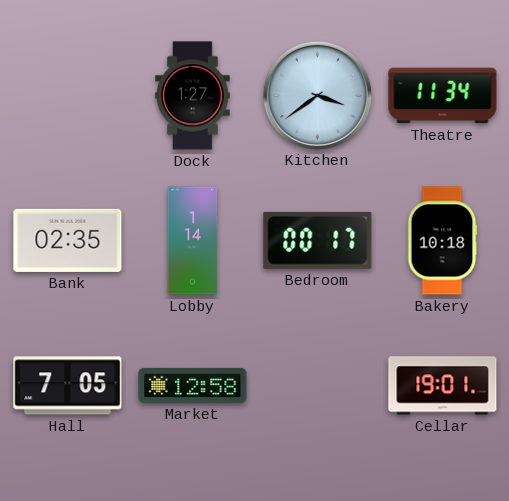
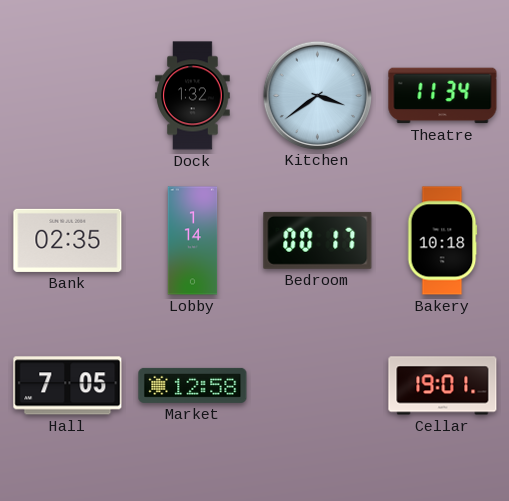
Dock: 1:27 -> 1:32
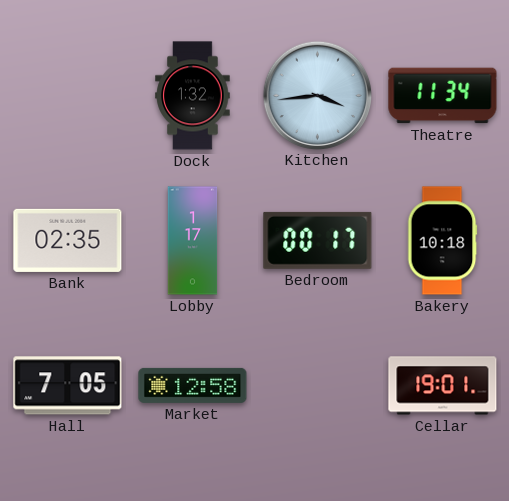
Kitchen: 3:39 -> 3:44
Lobby: 1:14 -> 1:17
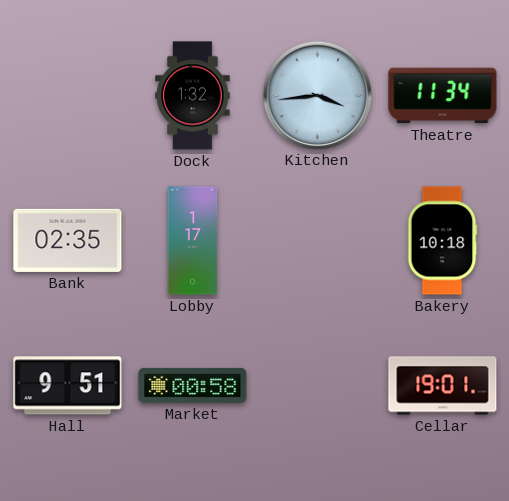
Bedroom: 00:17 -> none
Hall: 7:05 -> 9:51
Market: 12:58 -> 00:58
